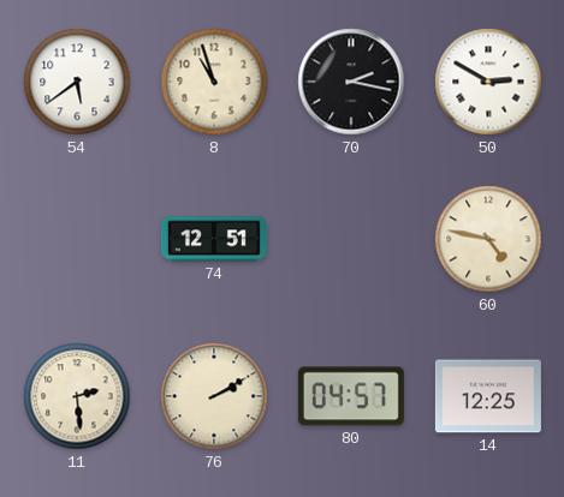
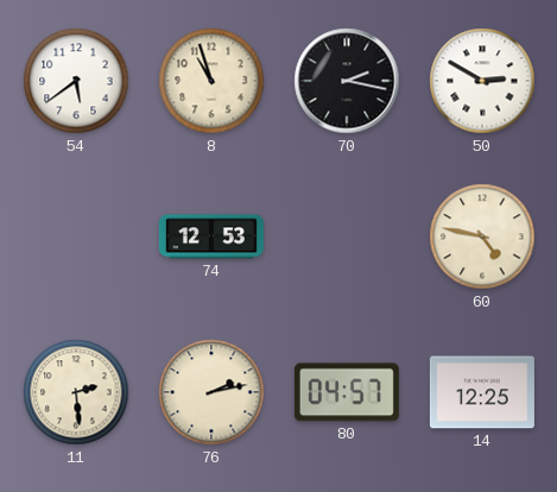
74: 12:51 -> 12:53
76: 2:10 -> 2:13
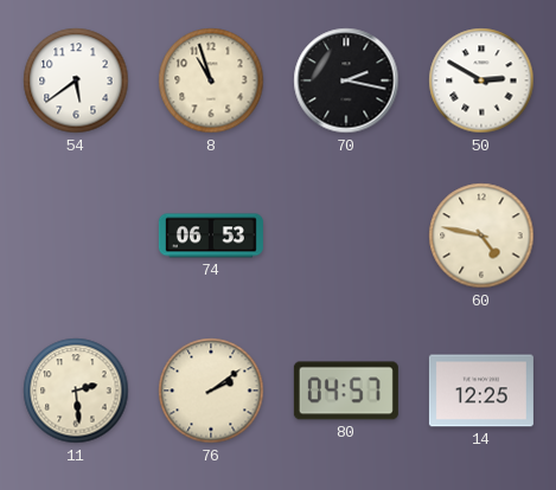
74: 12:53 -> 06:53
76: 2:13 -> 2:09
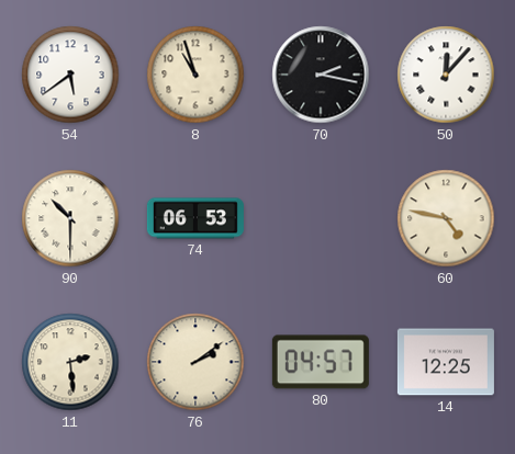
50: 2:50 -> 12:07
90: none -> 10:30
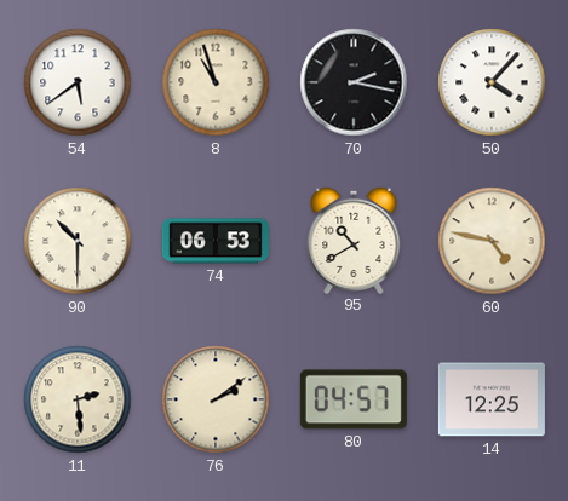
50: 12:07 -> 4:07
95: none -> 10:40
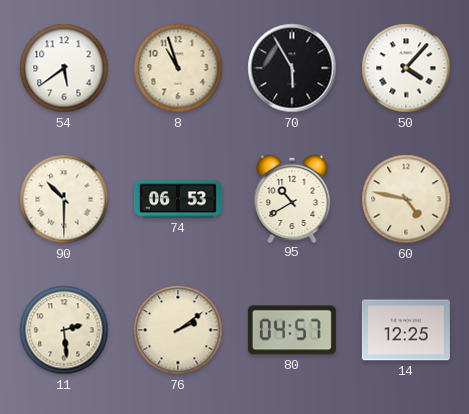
70: 2:17 -> 5:55
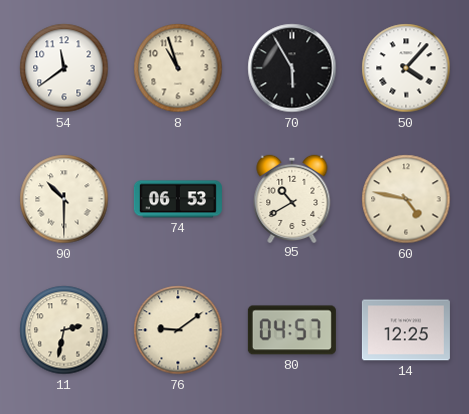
54: 5:39 -> 11:39
11: 2:29 -> 2:32
76: 2:09 -> 9:09
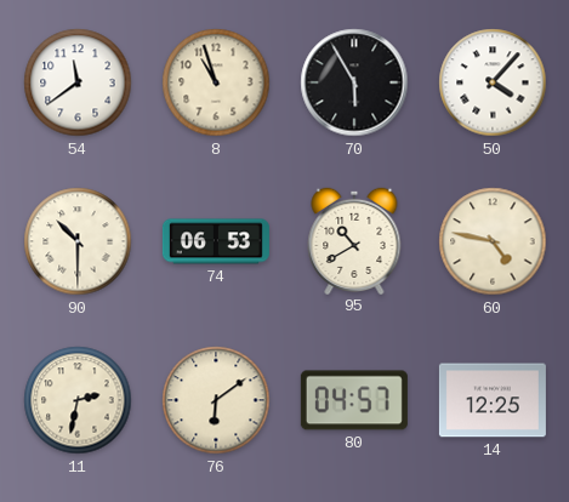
76: 9:09 -> 6:09
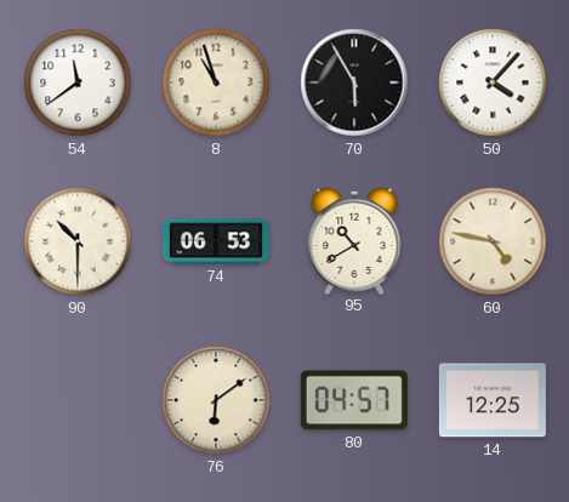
11: 2:32 -> none
